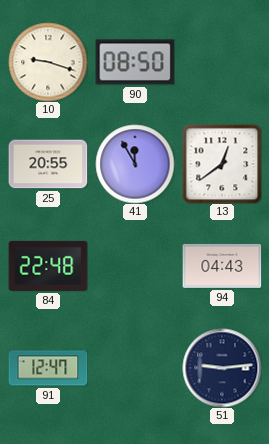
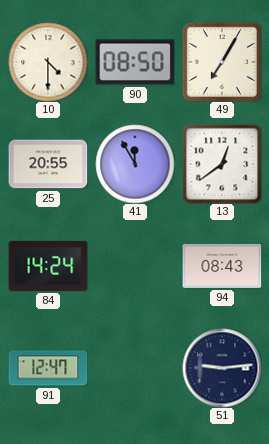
10: 9:18 -> 4:30
49: none -> 7:05
84: 22:48 -> 14:24
94: 04:43 -> 08:43
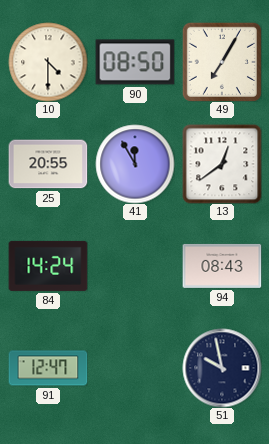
51: 9:14 -> 9:58
